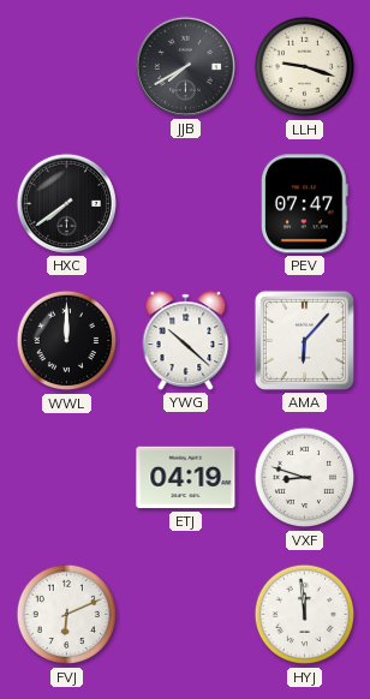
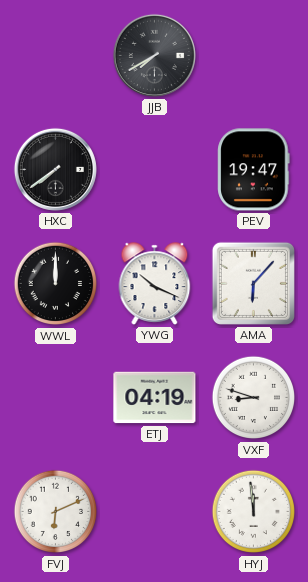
LLH: 9:18 -> none
PEV: 07:47 -> 19:47
YWG: 10:22 -> 10:19
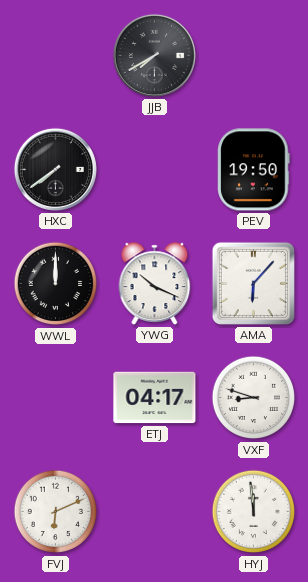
PEV: 19:47 -> 19:50
ETJ: 04:19 -> 04:17
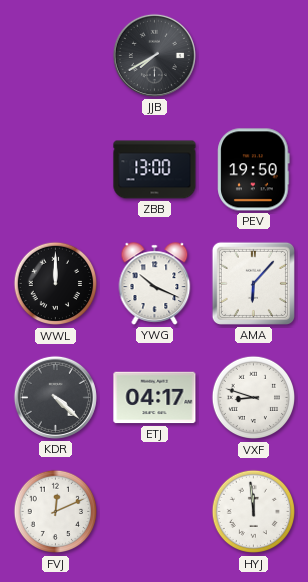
HXC: 7:39 -> none
ZBB: none -> 13:00
KDR: none -> 4:22
FVJ: 6:11 -> 12:11
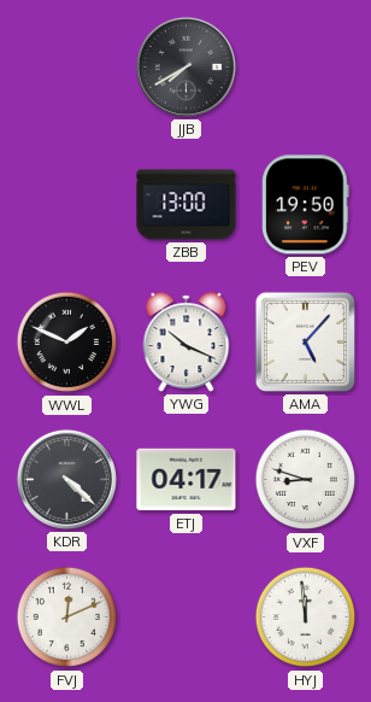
WWL: 12:00 -> 1:49
AMA: 6:07 -> 5:07
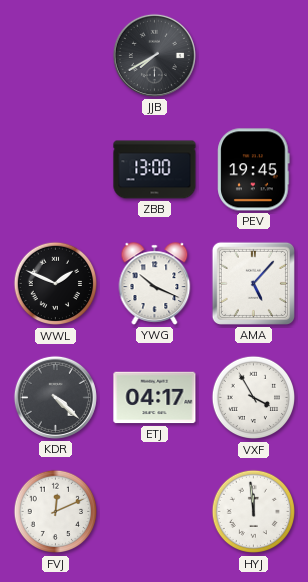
PEV: 19:50 -> 19:45
VXF: 8:48 -> 3:55
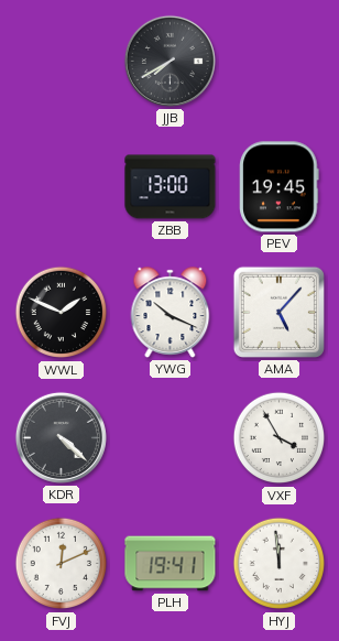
ETJ: 04:17 -> none
PLH: none -> 19:41
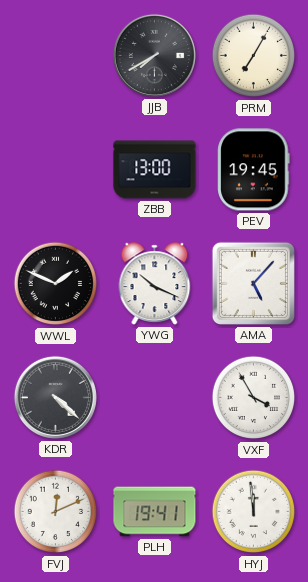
PRM: none -> 7:05
